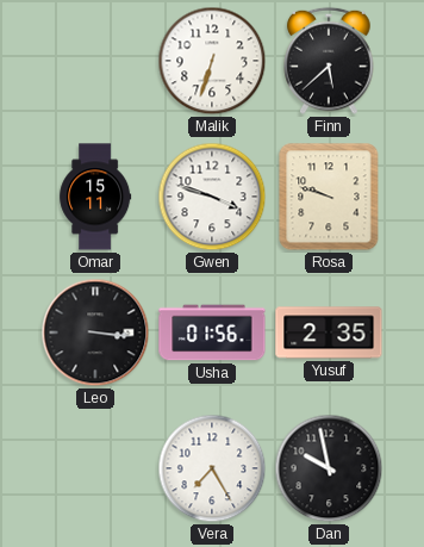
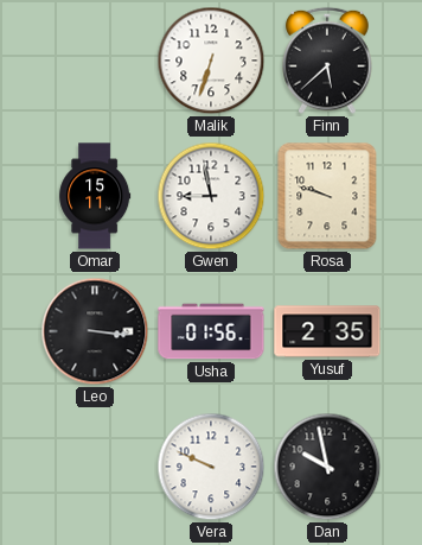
Gwen: 3:48 -> 8:58
Vera: 7:25 -> 9:49
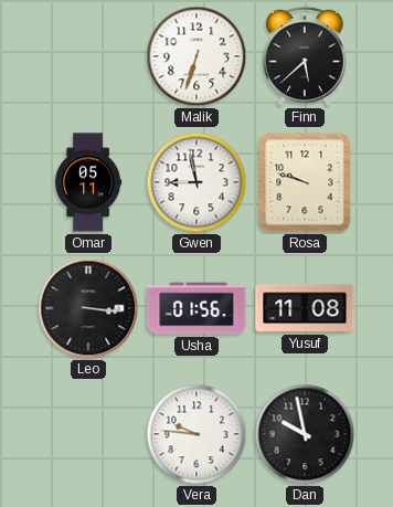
Omar: 15:11 -> 05:11
Yusuf: 2:35 -> 11:08
Vera: 9:49 -> 9:46
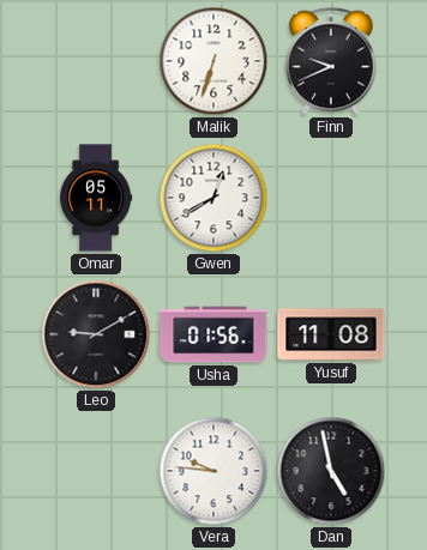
Finn: 5:38 -> 9:41
Gwen: 8:58 -> 12:40
Rosa: 9:48 -> none
Leo: 3:16 -> 9:10
Dan: 9:58 -> 4:58
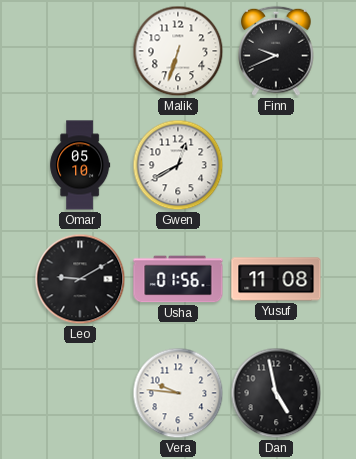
Omar: 05:11 -> 05:10
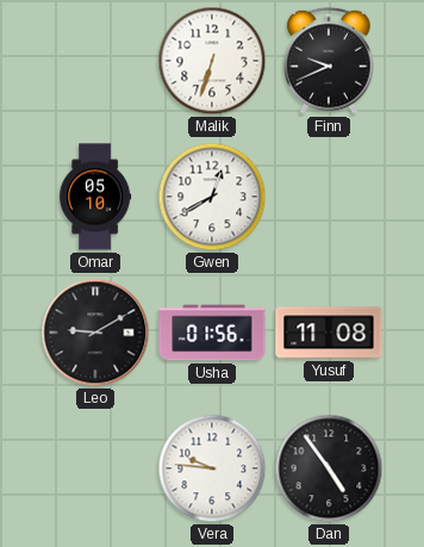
Dan: 4:58 -> 4:54
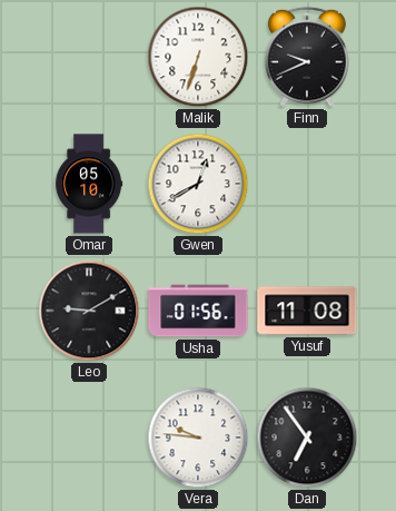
Dan: 4:54 -> 6:54
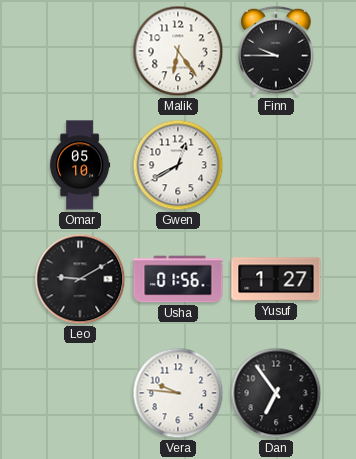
Malik: 6:33 -> 6:24
Finn: 9:41 -> 9:45
Yusuf: 11:08 -> 1:27
